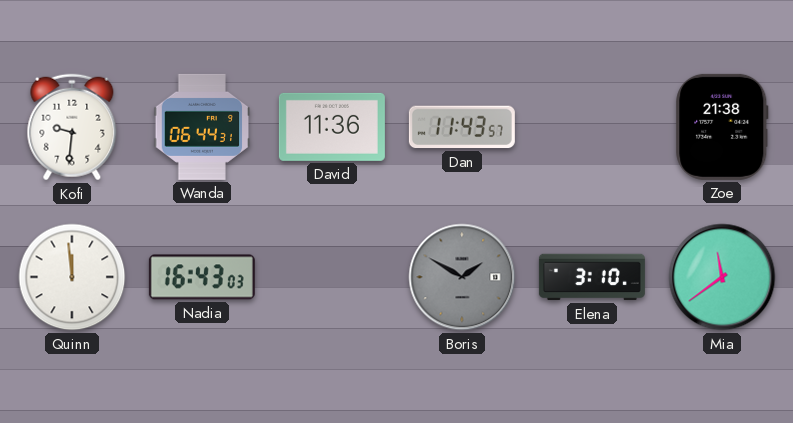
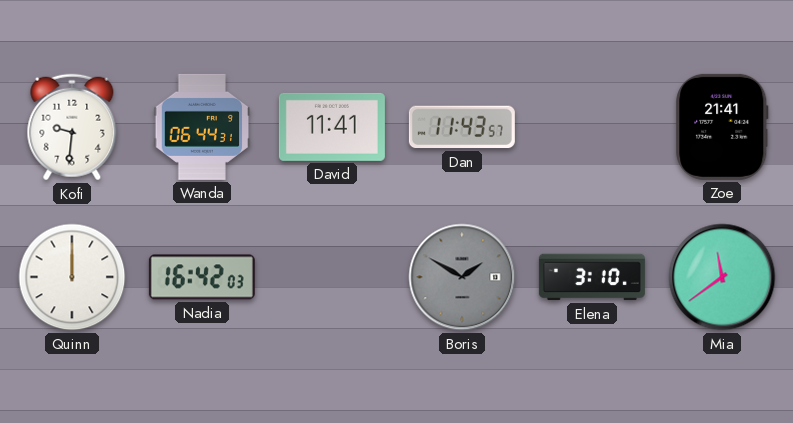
David: 11:36 -> 11:41
Zoe: 21:38 -> 21:41
Quinn: 11:59 -> 12:00
Nadia: 16:43 -> 16:42
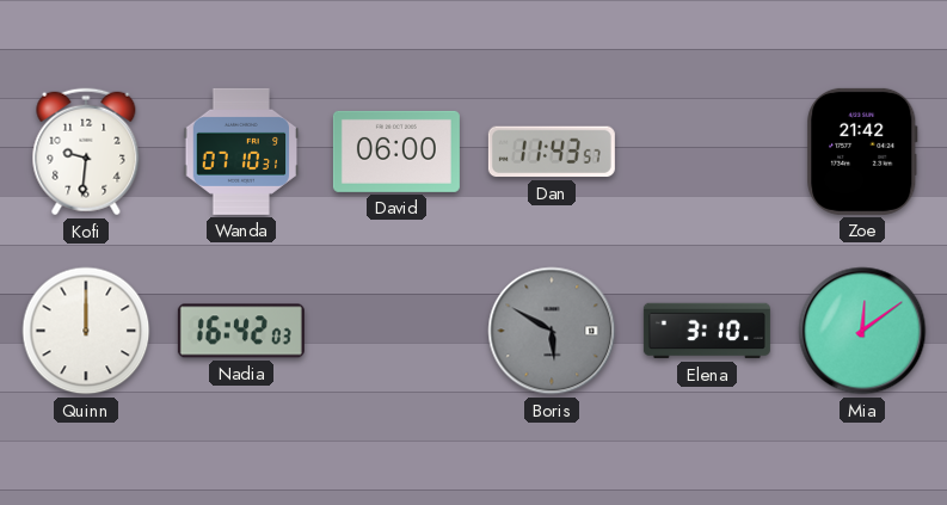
Wanda: 06:44 -> 07:10
David: 11:41 -> 06:00
Zoe: 21:41 -> 21:42
Boris: 1:50 -> 5:50
Mia: 11:39 -> 12:09
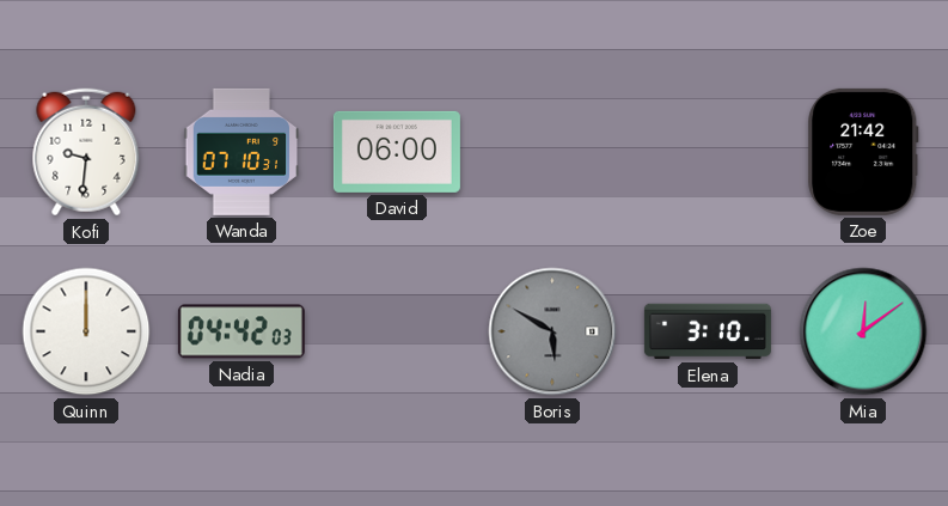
Dan: 11:43 -> none
Nadia: 16:42 -> 04:42
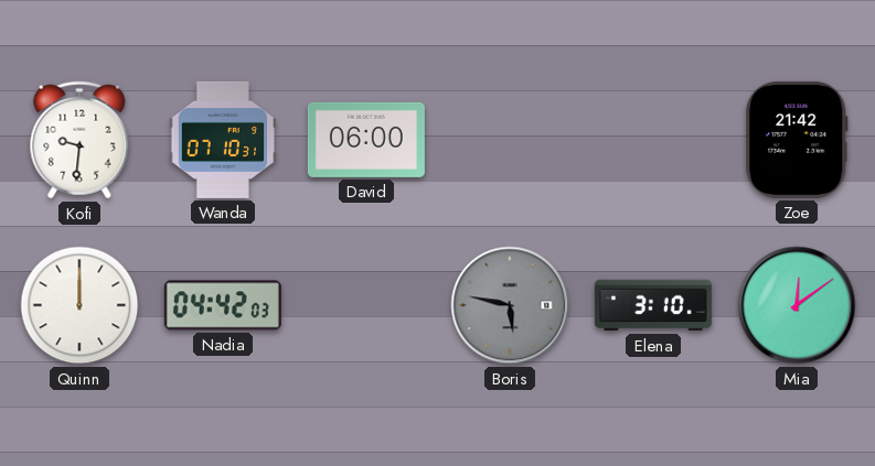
Boris: 5:50 -> 5:47
